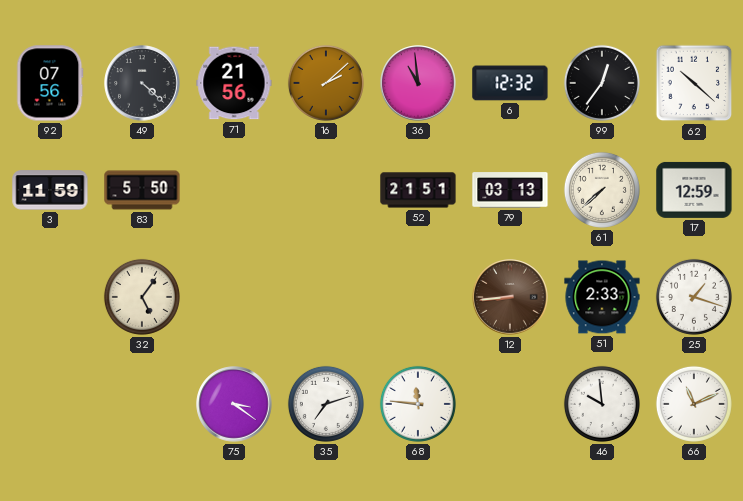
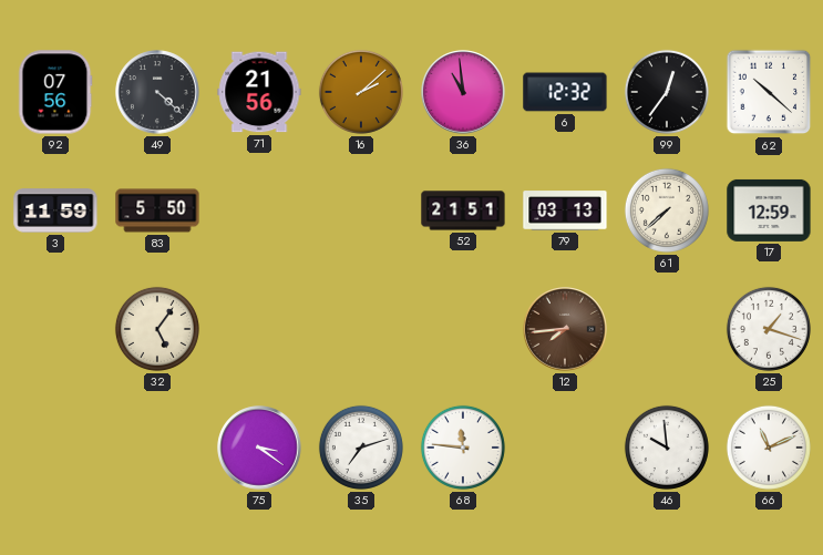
12: 8:44 -> 7:44
51: 2:33 -> none
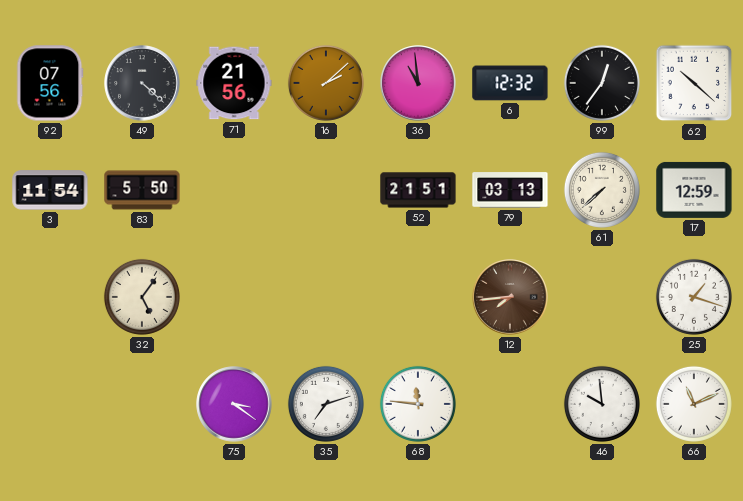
3: 11:59 -> 11:54
